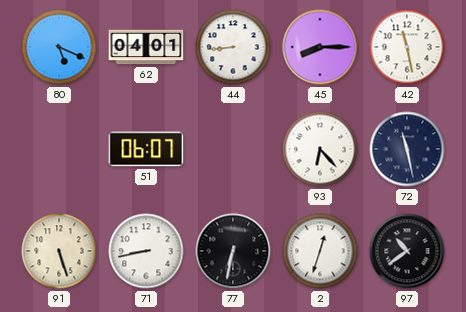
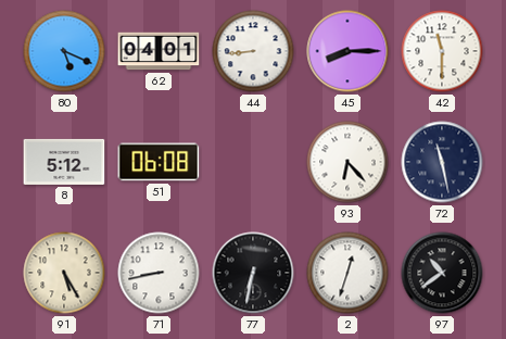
42: 11:28 -> 11:30
8: none -> 5:12
51: 06:07 -> 06:08
91: 5:27 -> 5:25
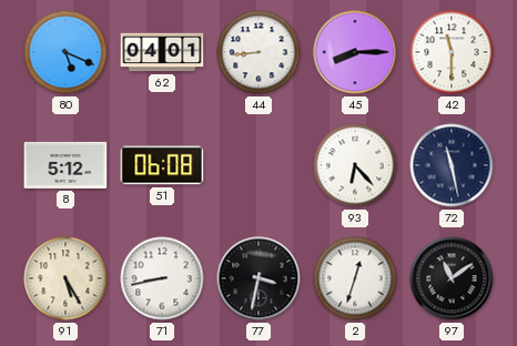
77: 6:32 -> 3:32
97: 10:39 -> 11:09
